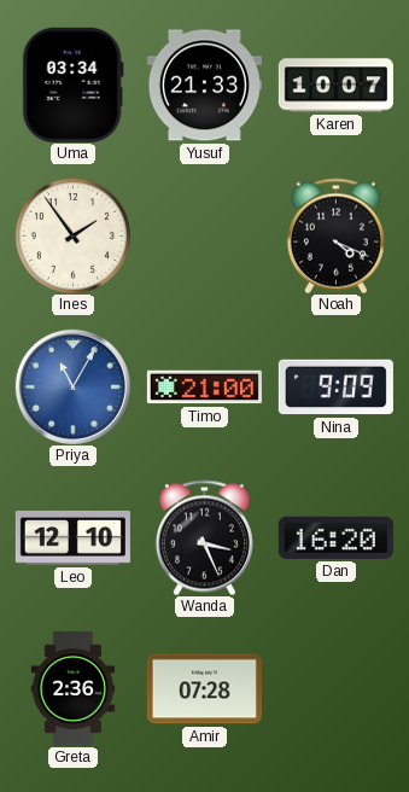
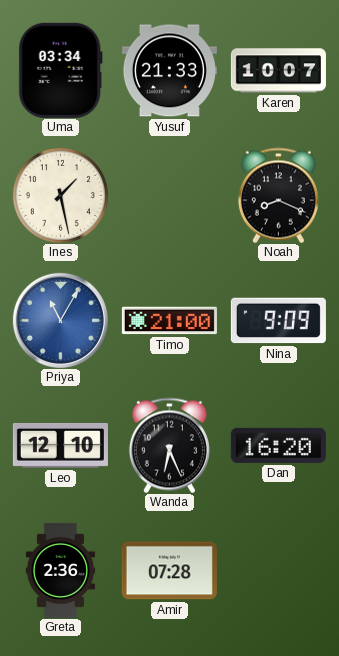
Ines: 1:54 -> 1:28
Noah: 4:19 -> 8:19
Wanda: 3:26 -> 6:26
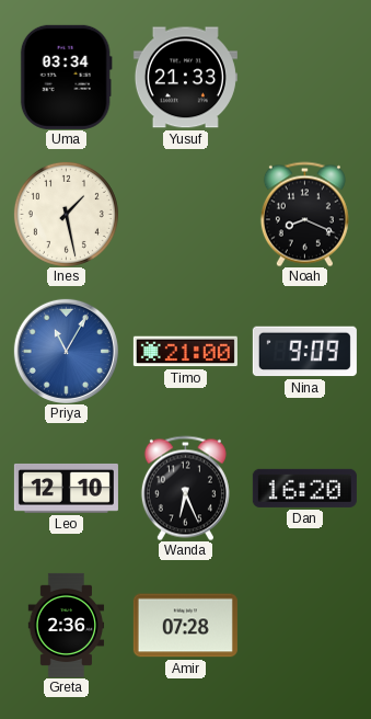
Karen: 10:07 -> none
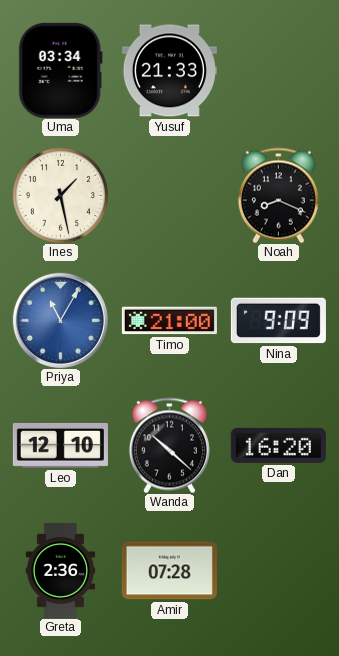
Wanda: 6:26 -> 10:22
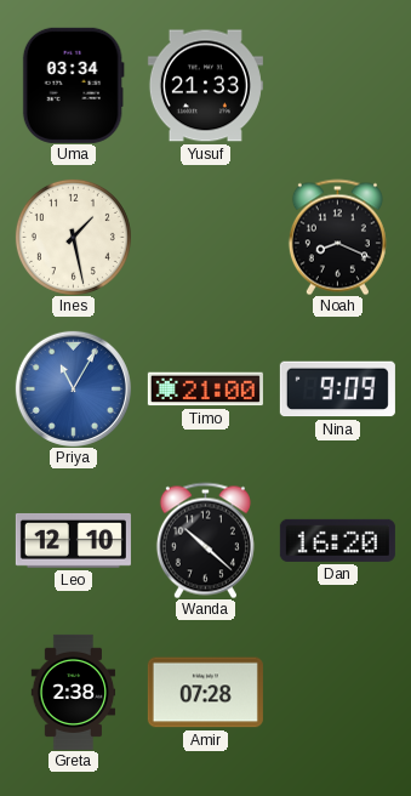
Greta: 2:36 -> 2:38
